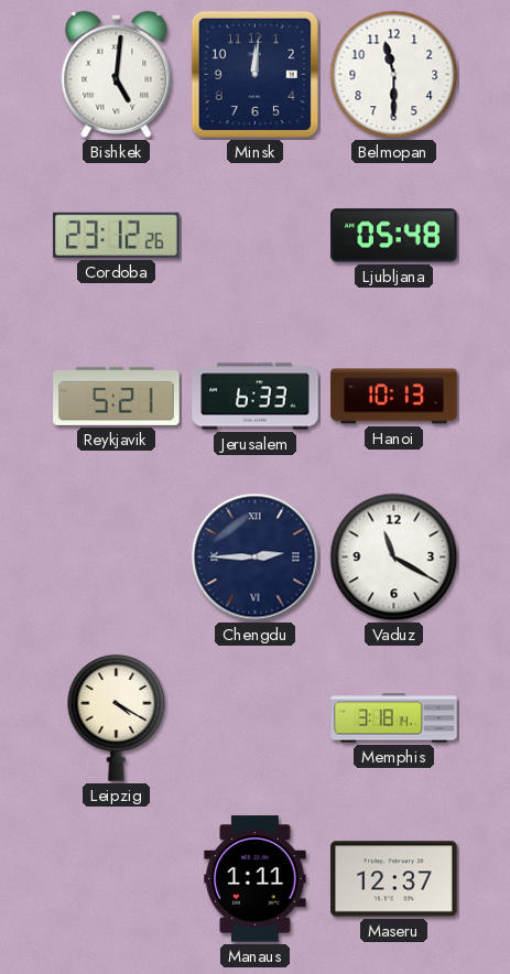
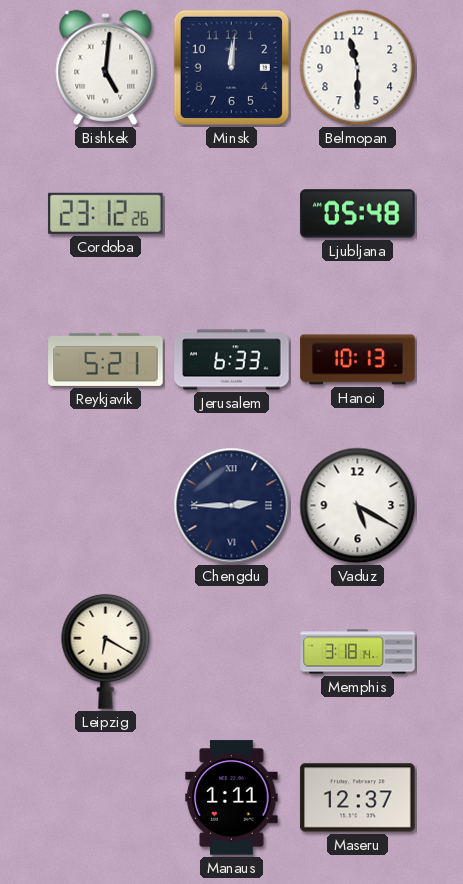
Vaduz: 11:20 -> 5:20
Leipzig: 4:20 -> 6:20
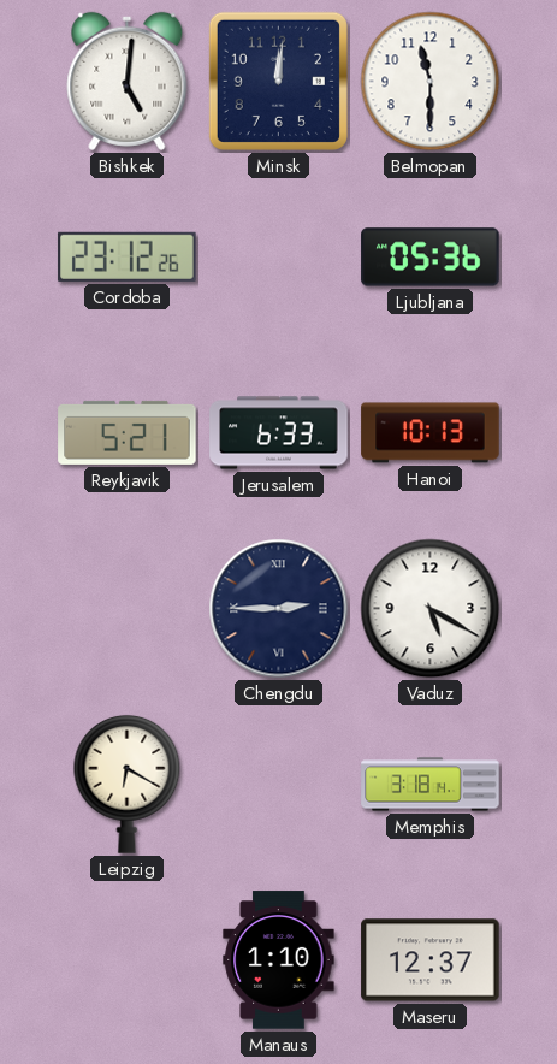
Ljubljana: 05:48 -> 05:36
Manaus: 1:11 -> 1:10
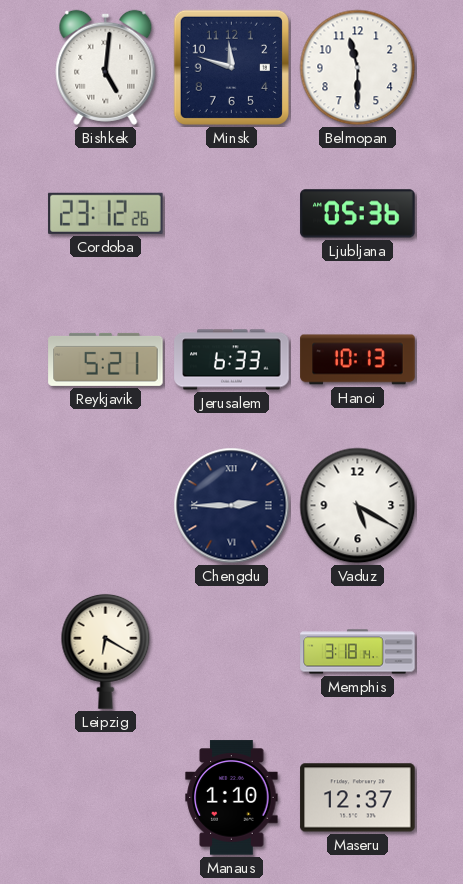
Minsk: 12:01 -> 11:48
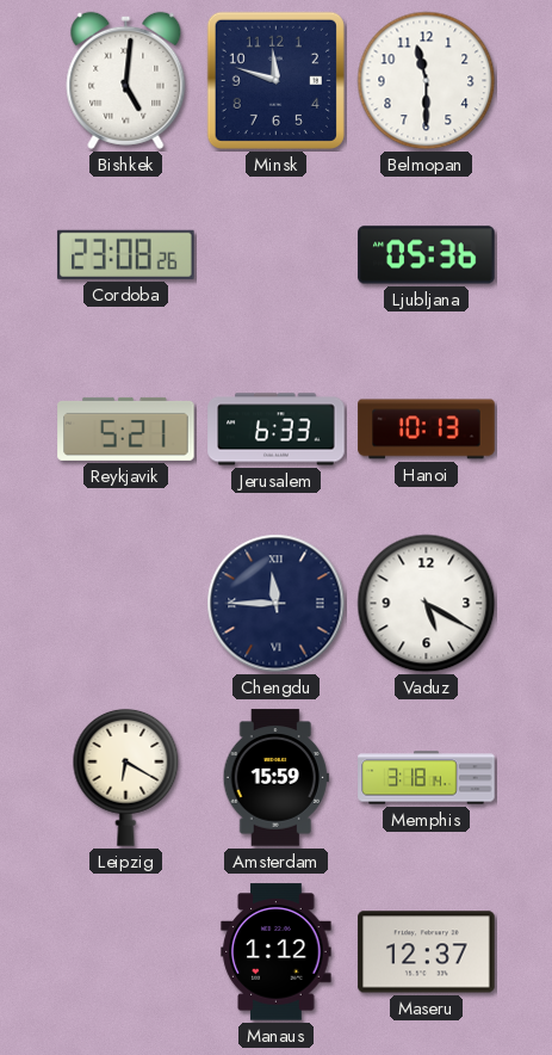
Cordoba: 23:12 -> 23:08
Chengdu: 2:45 -> 11:45
Amsterdam: none -> 15:59
Manaus: 1:10 -> 1:12
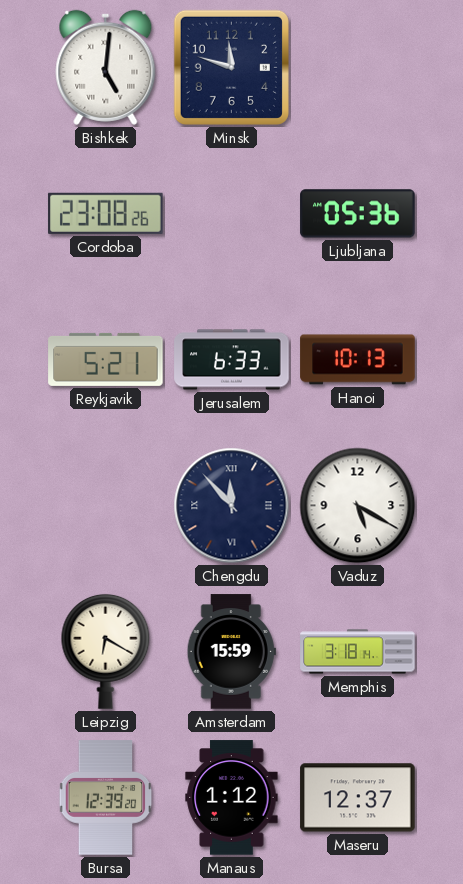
Belmopan: 11:30 -> none
Chengdu: 11:45 -> 11:53
Bursa: none -> 12:39
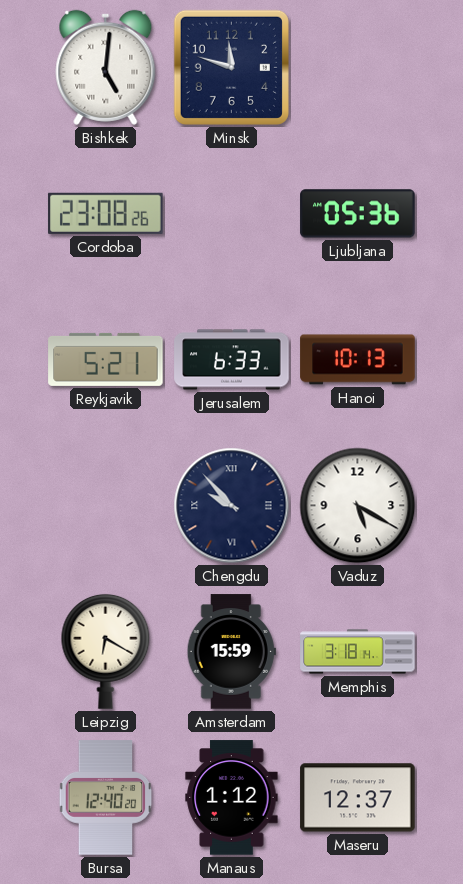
Chengdu: 11:53 -> 9:53
Bursa: 12:39 -> 12:40
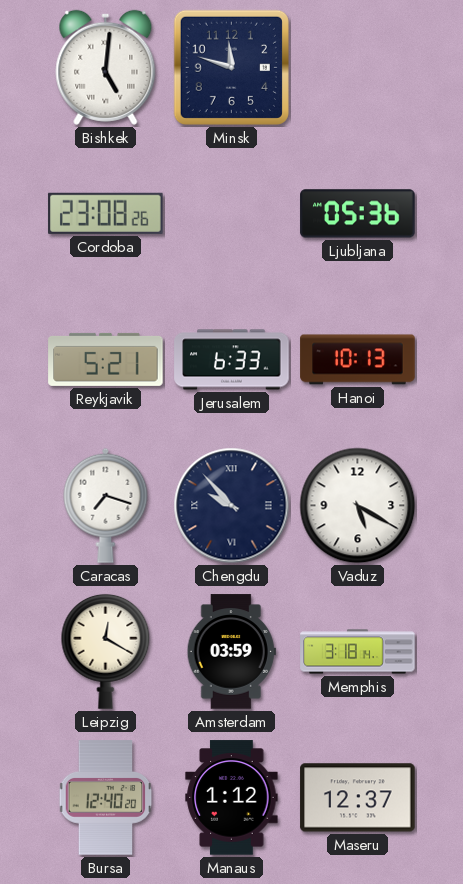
Caracas: none -> 7:18
Leipzig: 6:20 -> 12:20
Amsterdam: 15:59 -> 03:59
